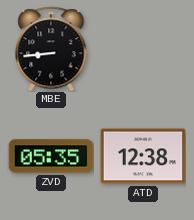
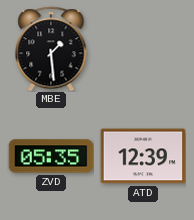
MBE: 8:44 -> 1:29
ATD: 12:38 -> 12:39
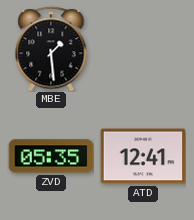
ATD: 12:39 -> 12:41
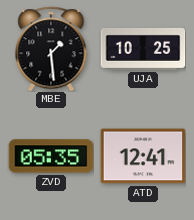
UJA: none -> 10:25
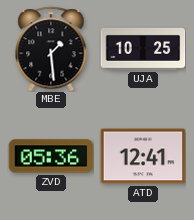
ZVD: 05:35 -> 05:36
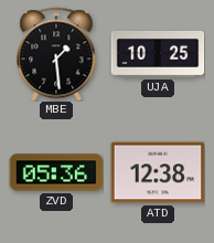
ATD: 12:41 -> 12:38
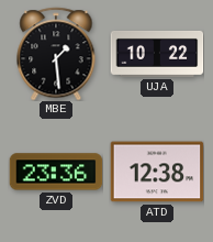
UJA: 10:25 -> 10:22
ZVD: 05:36 -> 23:36
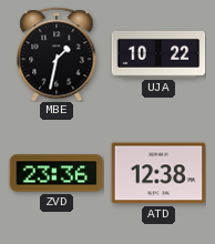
MBE: 1:29 -> 1:32
